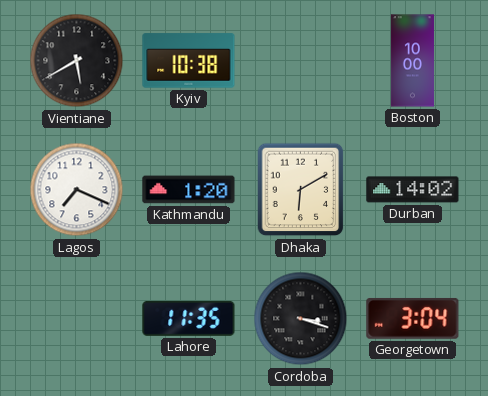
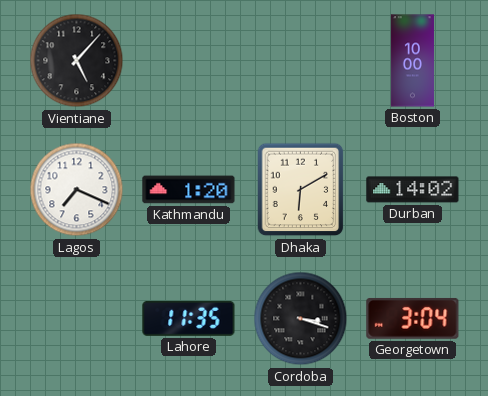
Vientiane: 5:40 -> 5:07
Kyiv: 10:38 -> none
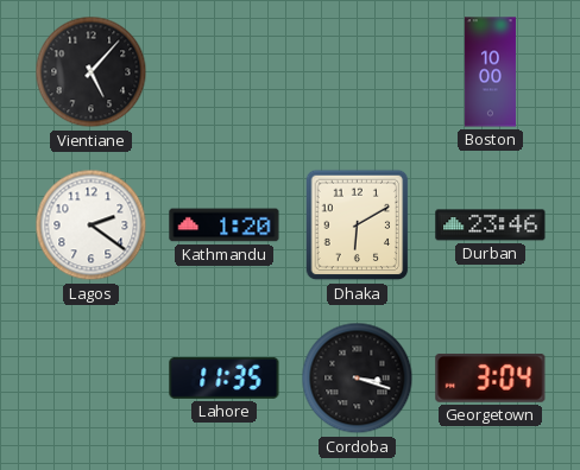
Lagos: 7:19 -> 2:21
Durban: 14:02 -> 23:46
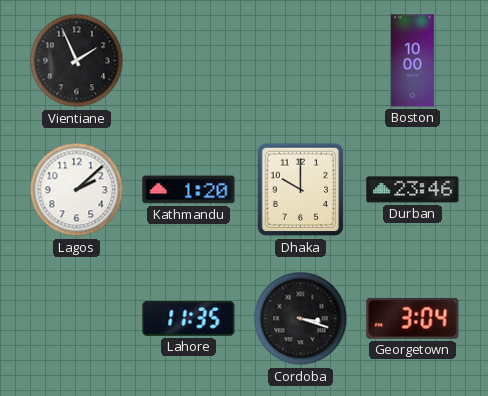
Vientiane: 5:07 -> 1:56
Lagos: 2:21 -> 2:08
Dhaka: 6:10 -> 10:00
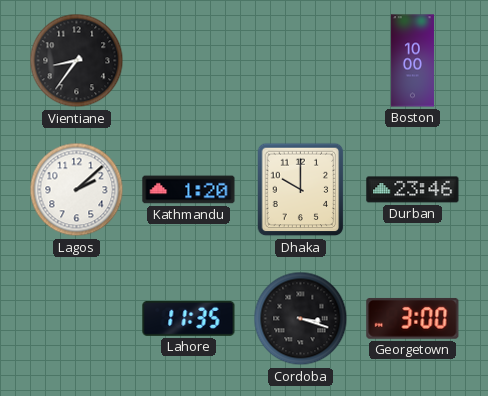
Vientiane: 1:56 -> 8:36
Georgetown: 3:04 -> 3:00
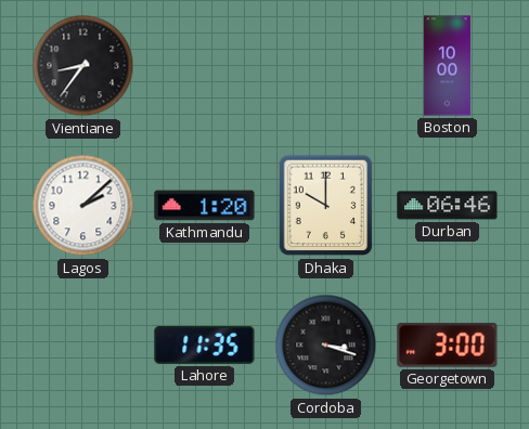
Durban: 23:46 -> 06:46
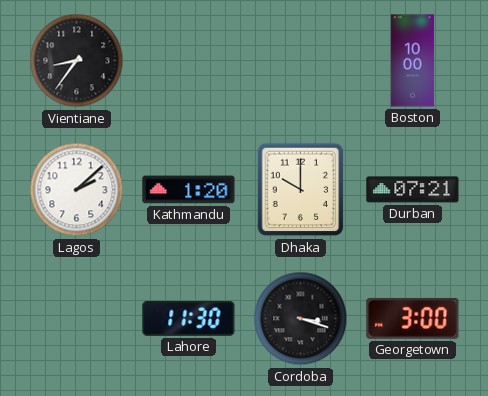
Durban: 06:46 -> 07:21
Lahore: 11:35 -> 11:30
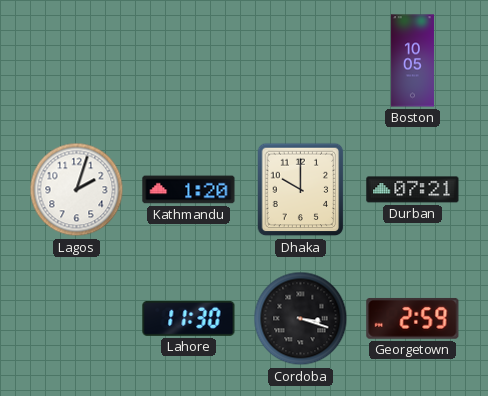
Vientiane: 8:36 -> none
Boston: 10:00 -> 10:05
Lagos: 2:08 -> 2:03
Georgetown: 3:00 -> 2:59
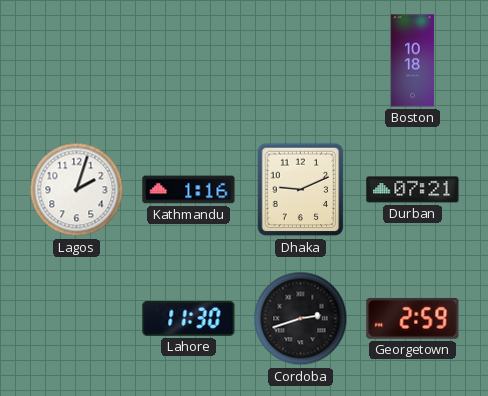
Boston: 10:05 -> 10:18
Kathmandu: 1:20 -> 1:16
Dhaka: 10:00 -> 9:11
Cordoba: 3:18 -> 2:42
